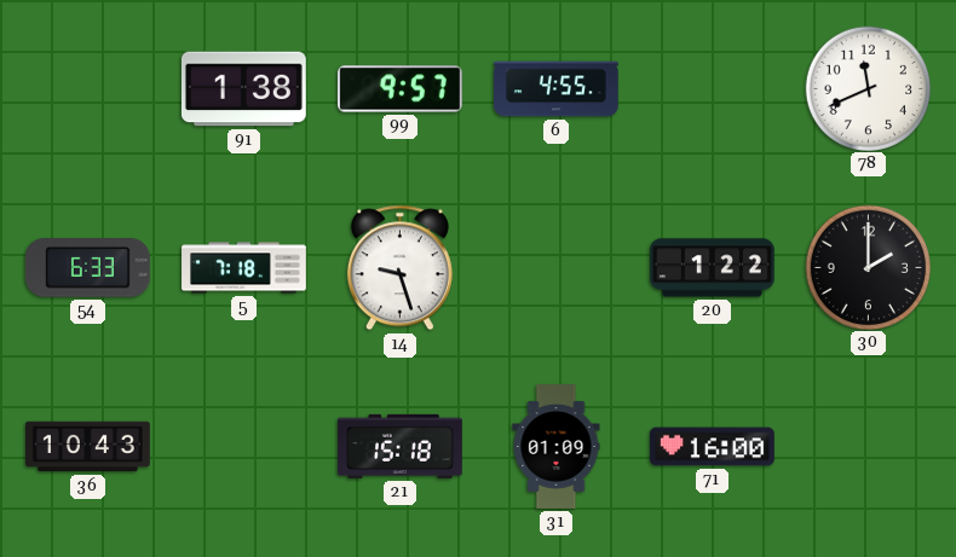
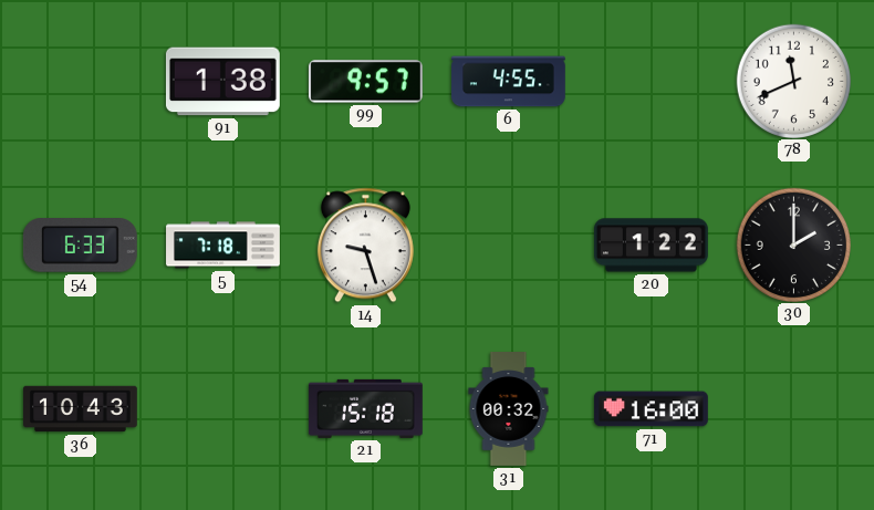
31: 01:09 -> 00:32
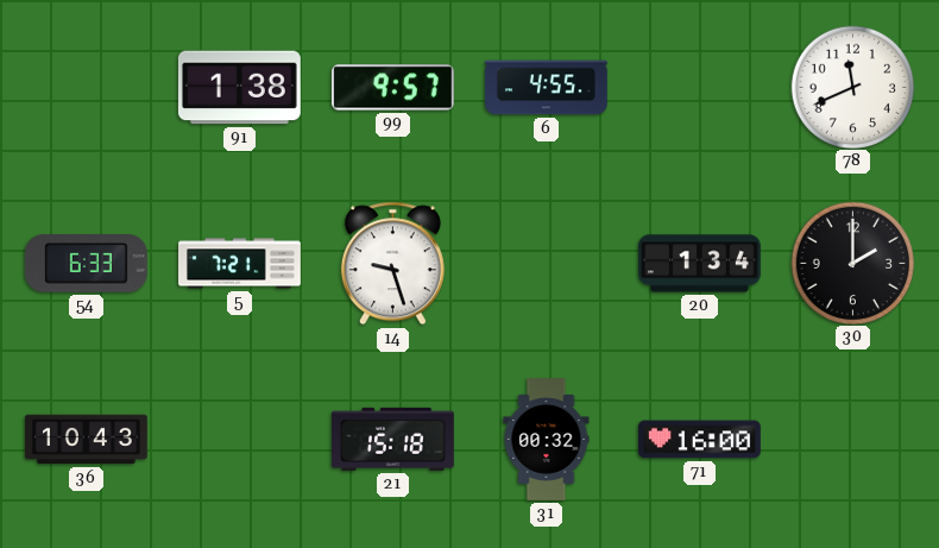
5: 7:18 -> 7:21
20: 1:22 -> 1:34
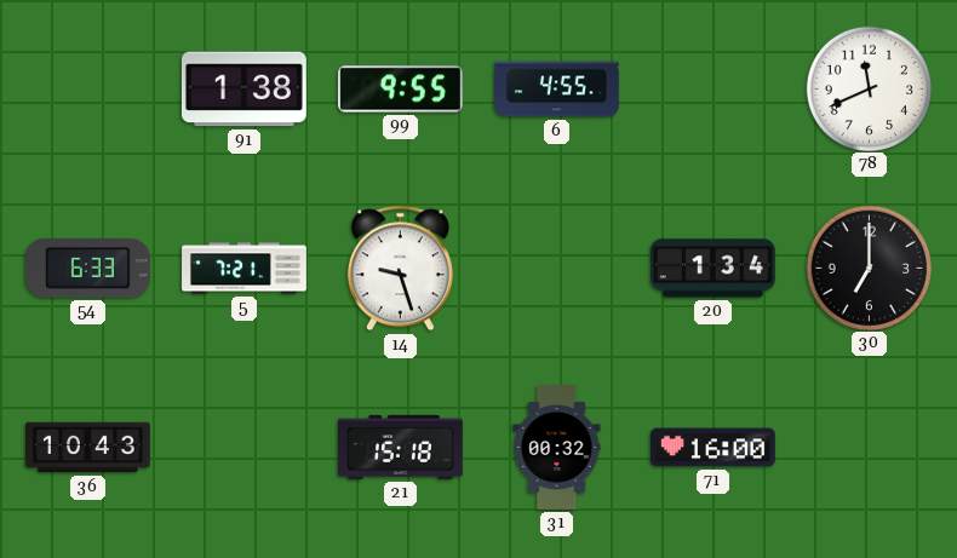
99: 9:57 -> 9:55
30: 2:00 -> 7:00
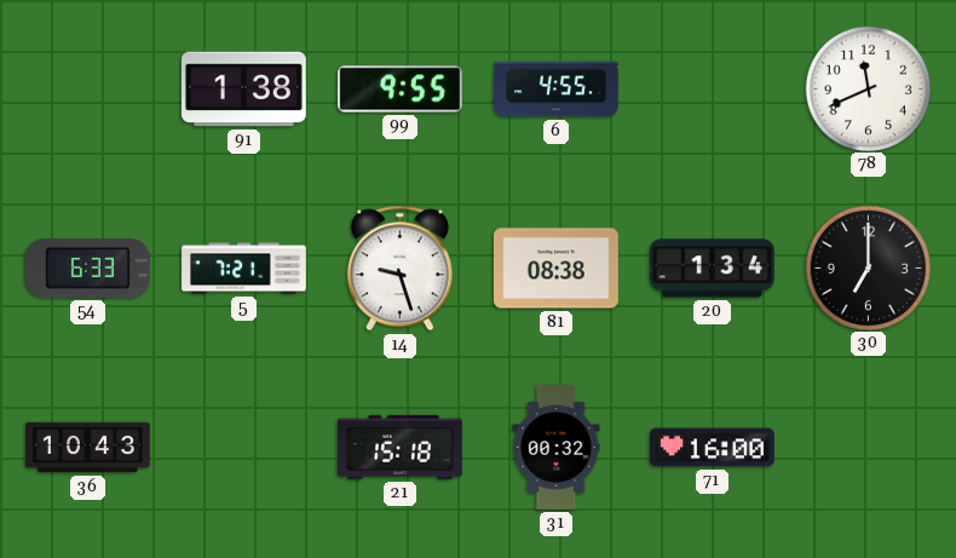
81: none -> 08:38
